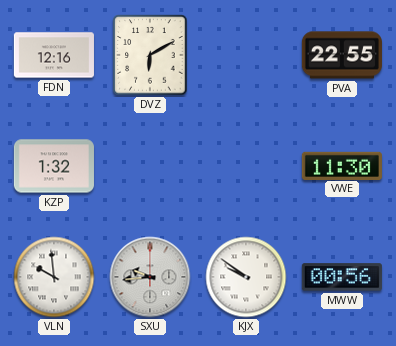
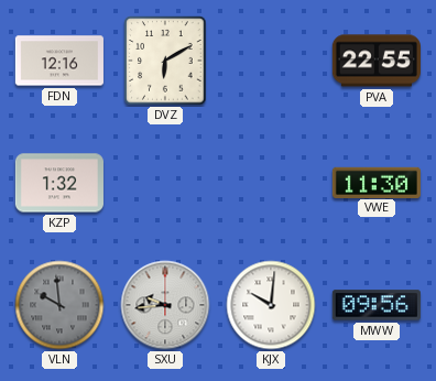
VLN dial: white -> grey
KJX: 9:51 -> 10:01
MWW: 00:56 -> 09:56
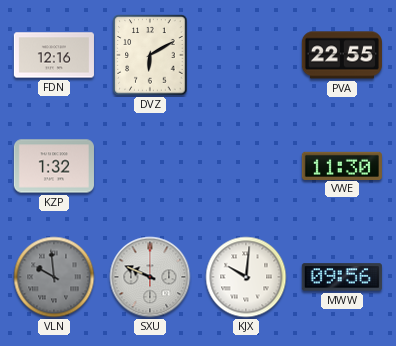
SXU: 9:44 -> 9:49
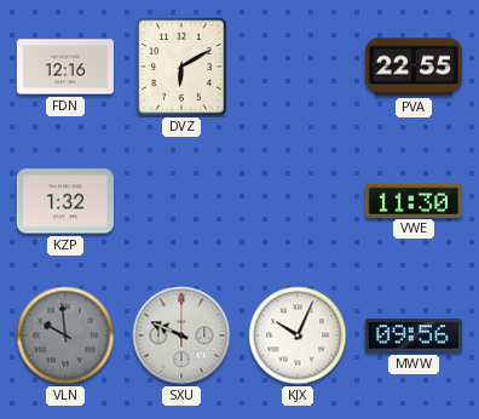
KJX: 10:01 -> 10:04
